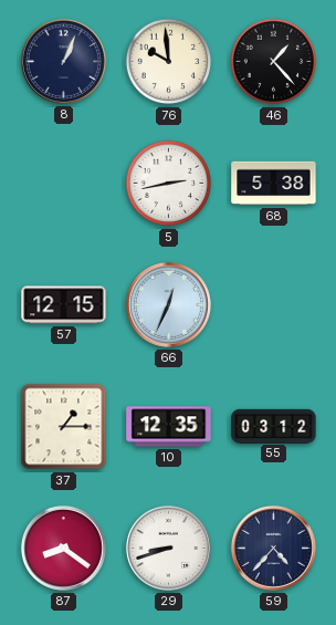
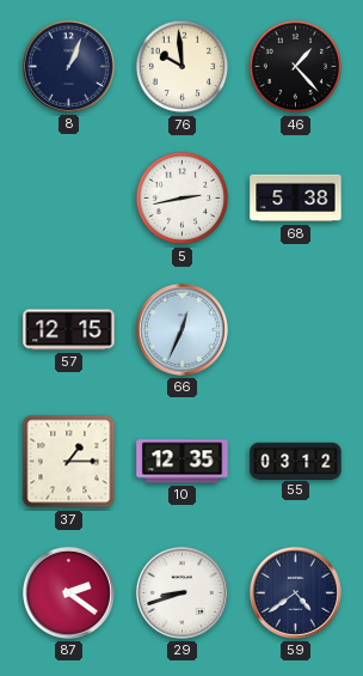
87: 8:21 -> 2:21
59: 4:37 -> 4:39
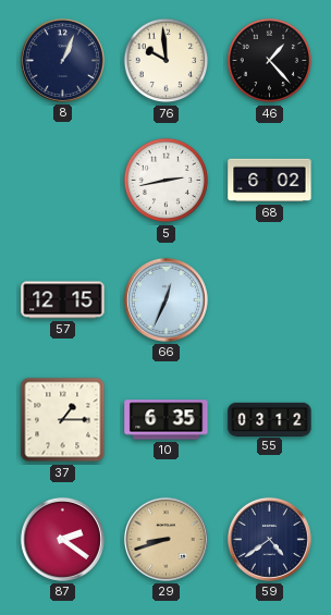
68: 5:38 -> 6:02
10: 12:35 -> 6:35
29 dial: white -> champagne
